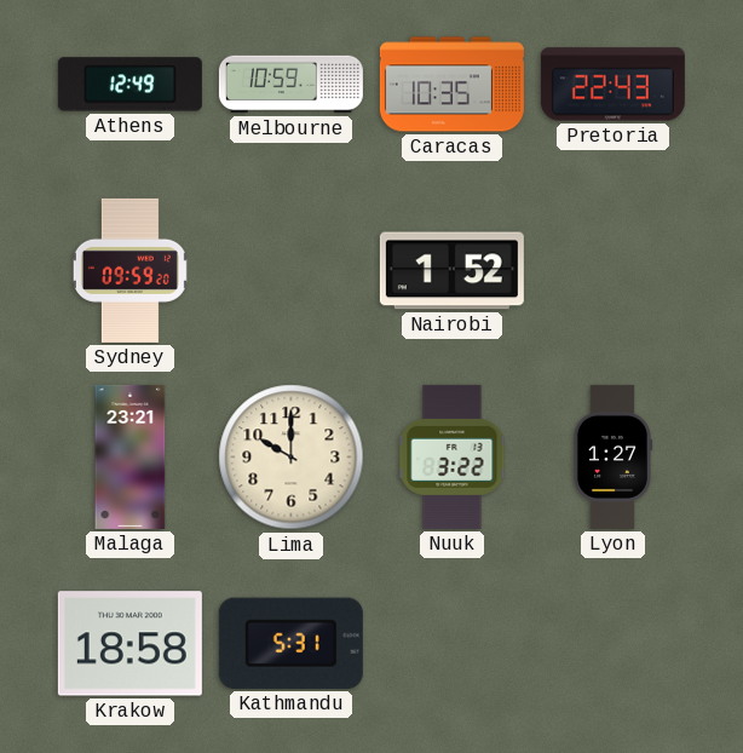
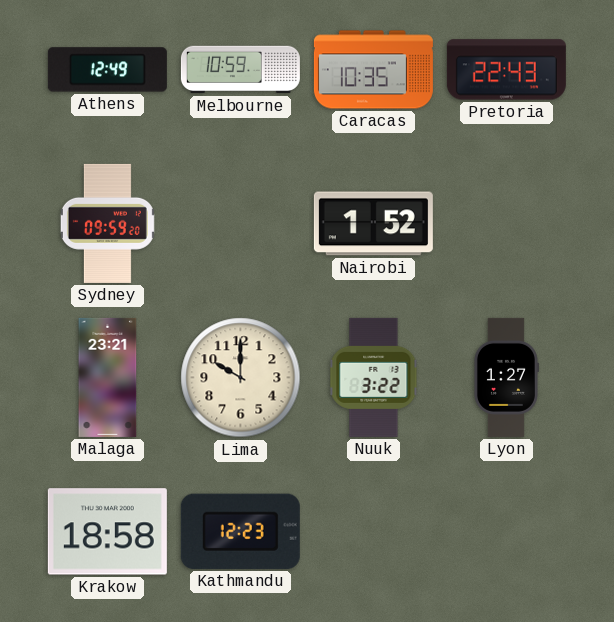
Kathmandu: 5:31 -> 12:23
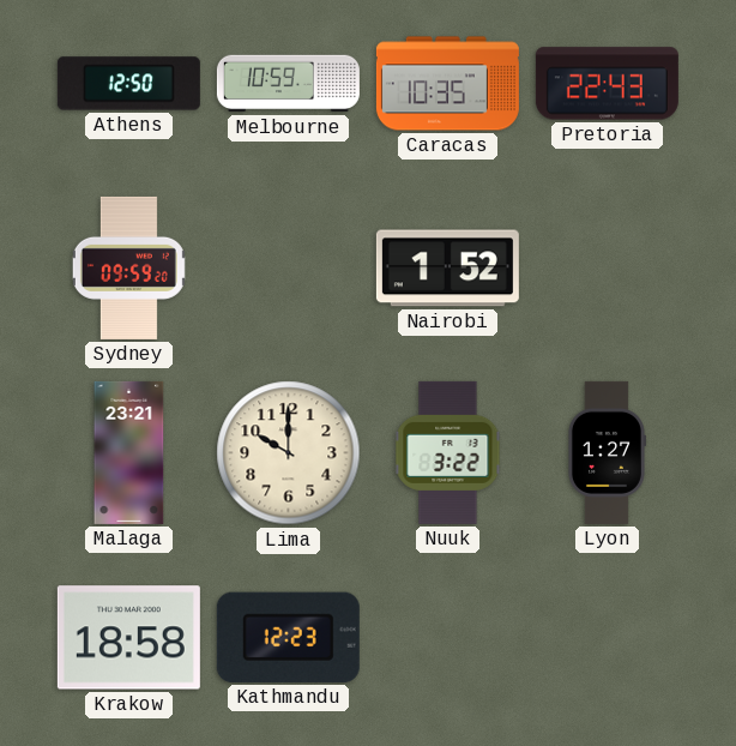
Athens: 12:49 -> 12:50
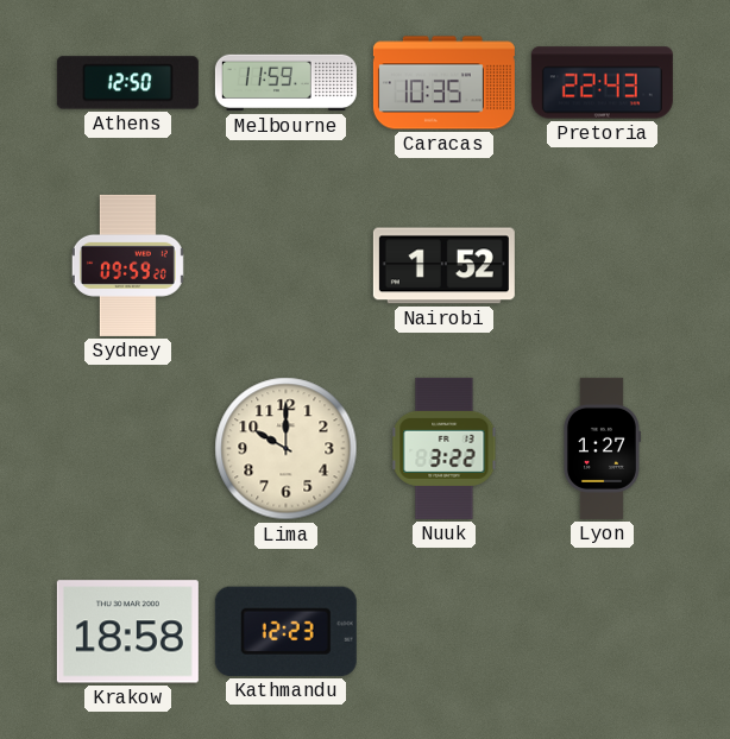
Melbourne: 10:59 -> 11:59
Malaga: 23:21 -> none
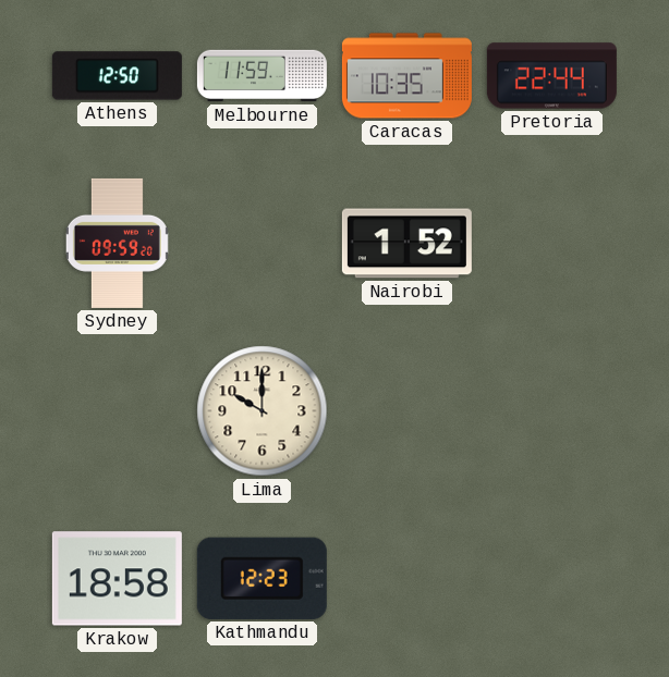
Pretoria: 22:43 -> 22:44
Nuuk: 3:22 -> none
Lyon: 1:27 -> none
